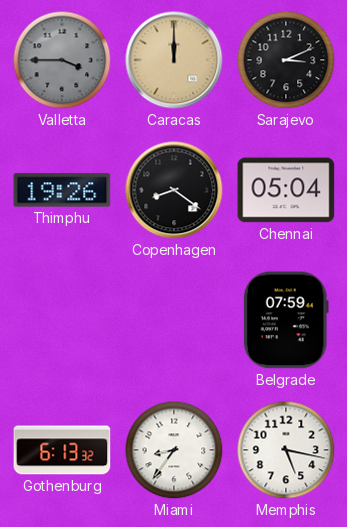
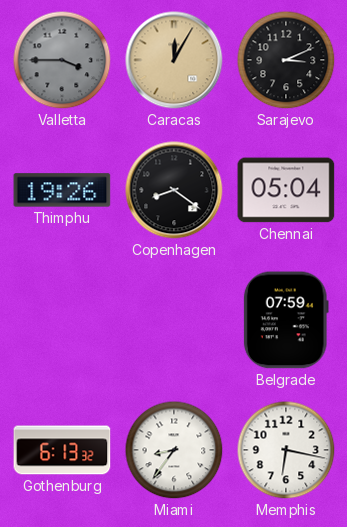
Caracas: 12:00 -> 12:05
Memphis: 5:17 -> 6:17
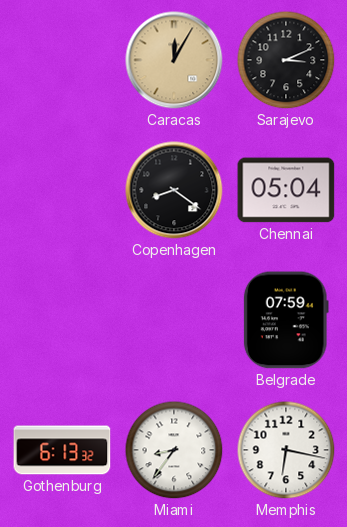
Valletta: 3:45 -> none
Thimphu: 19:26 -> none
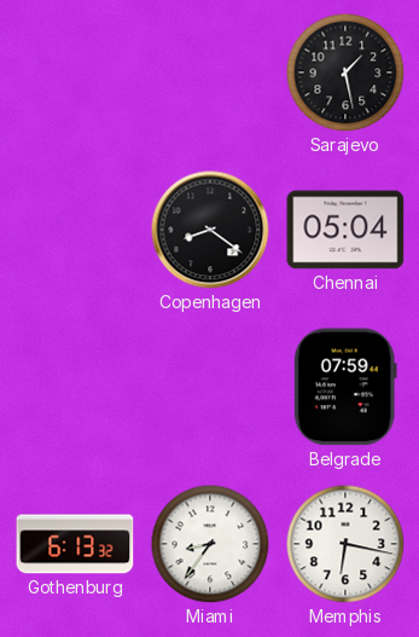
Caracas: 12:05 -> none
Sarajevo: 3:11 -> 1:28
